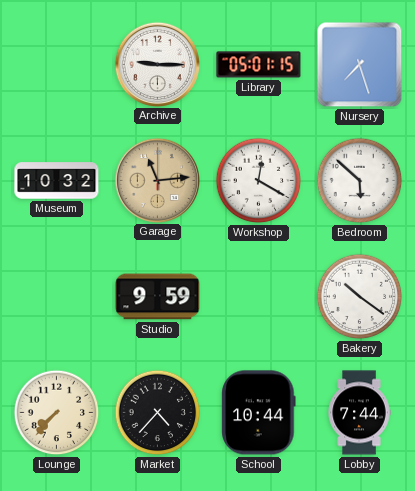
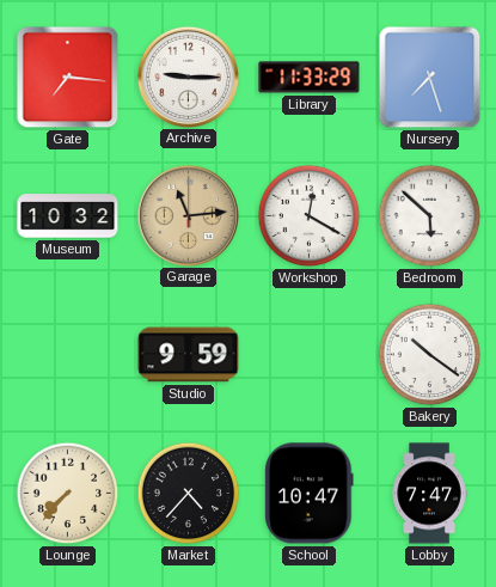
Gate: none -> 7:16
Library: 05:01 -> 11:33
School: 10:44 -> 10:47
Lobby: 7:44 -> 7:47
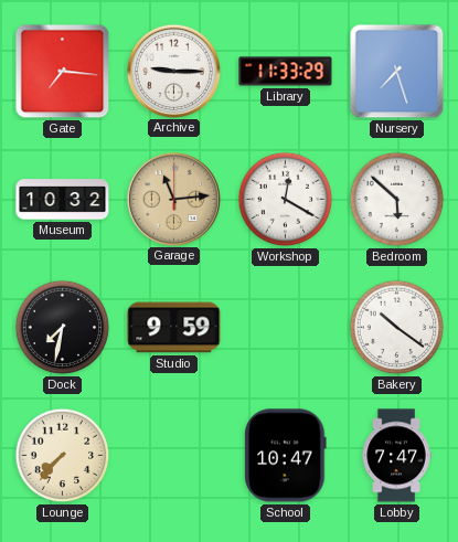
Dock: none -> 7:32
Market: 4:37 -> none
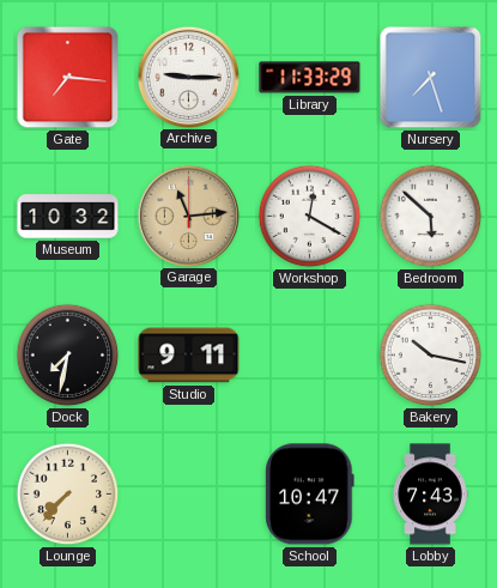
Studio: 9:59 -> 9:11
Bakery: 10:21 -> 10:17
Lobby: 7:47 -> 7:43
